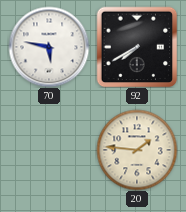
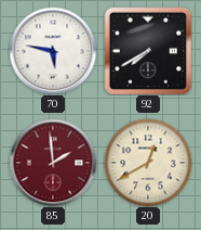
85: none -> 1:59
20: 1:46 -> 12:40
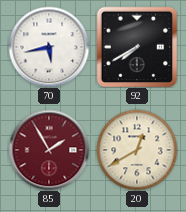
70: 5:47 -> 5:43
85: 1:59 -> 1:55
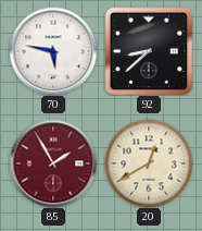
70: 5:43 -> 5:47
92: 7:40 -> 8:38
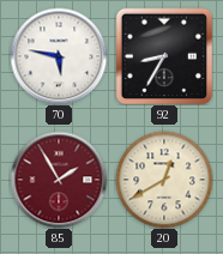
92: 8:38 -> 8:35
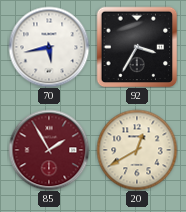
70: 5:47 -> 5:43
92: 8:35 -> 3:35
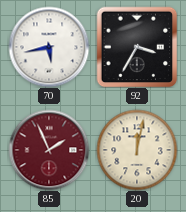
85: 1:55 -> 1:56
20: 12:40 -> 12:02
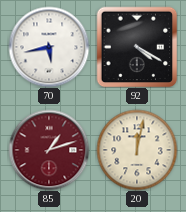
92: 3:35 -> 4:20
85: 1:56 -> 1:12
